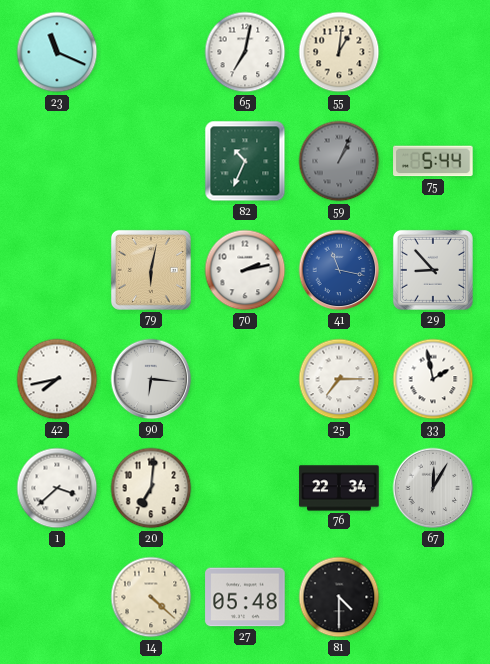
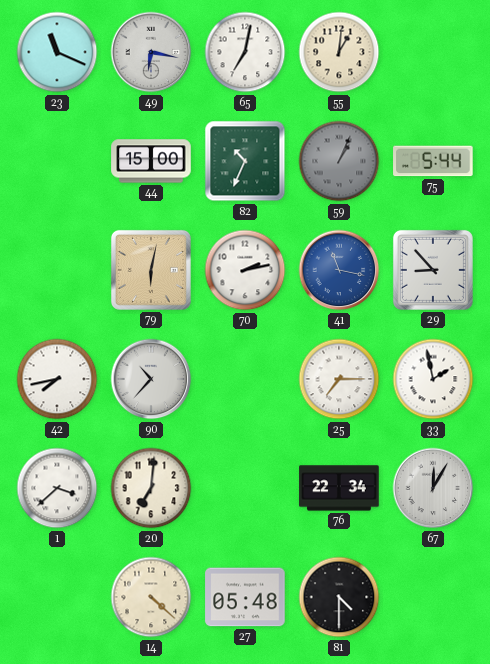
49: none -> 6:17
44: none -> 15:00
90: 6:16 -> 10:37
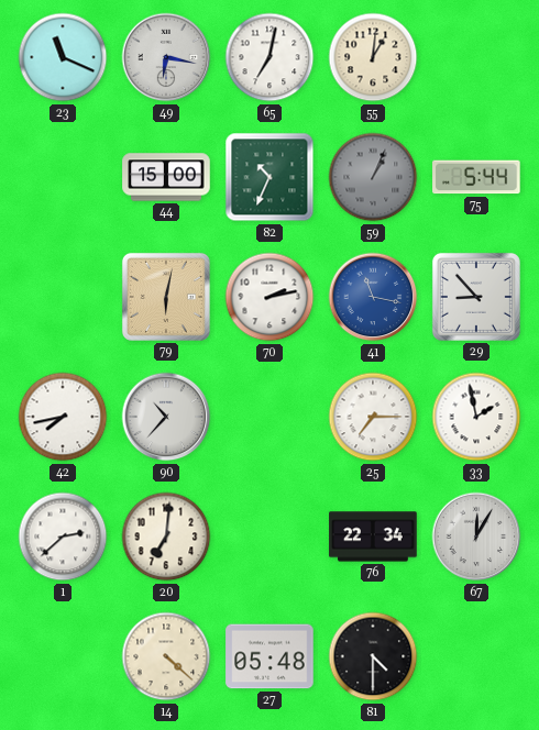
1: 3:38 -> 2:38
